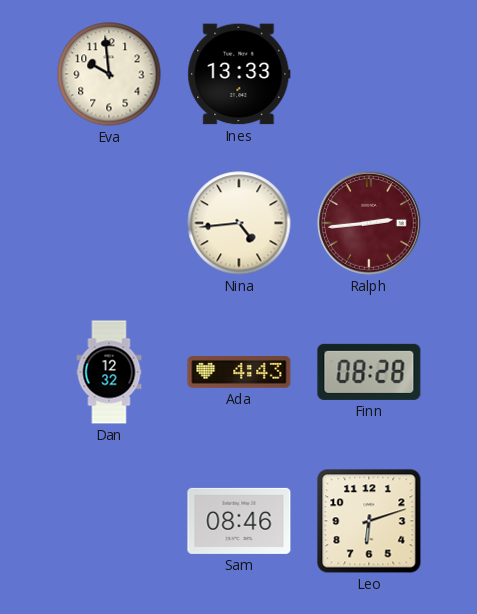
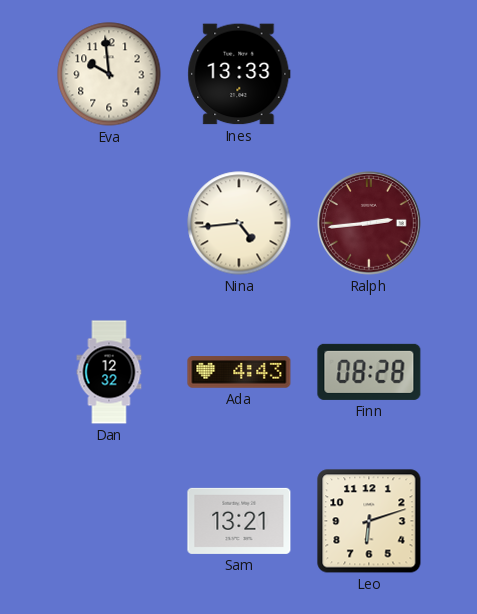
Sam: 08:46 -> 13:21
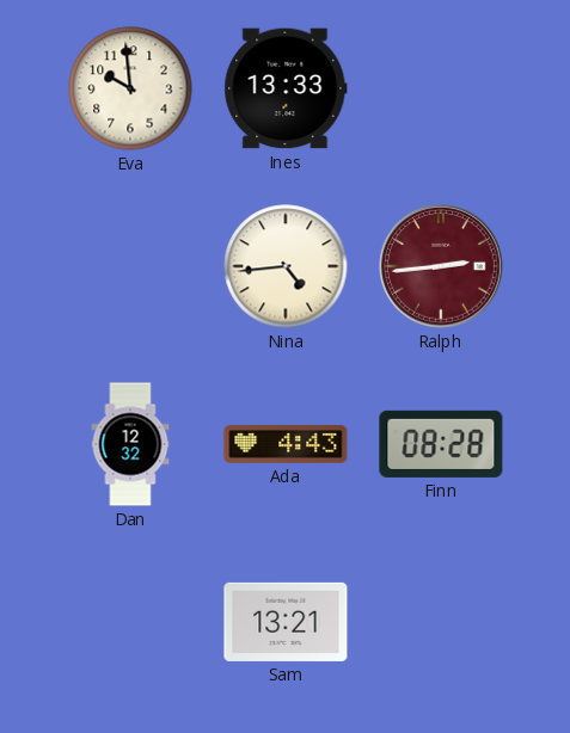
Leo: 6:12 -> none
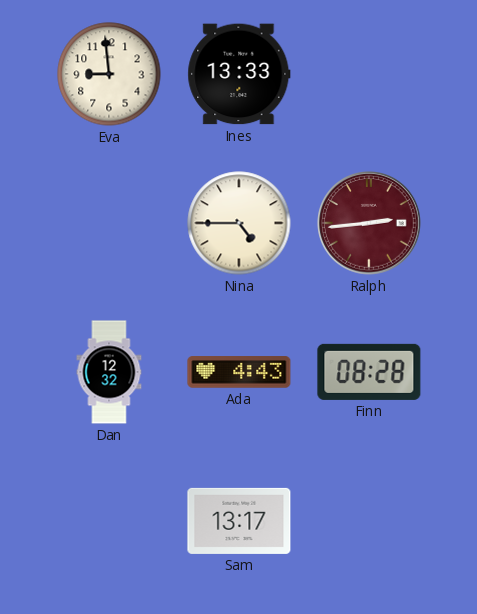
Eva: 9:59 -> 8:59
Nina: 4:44 -> 4:45
Sam: 13:21 -> 13:17
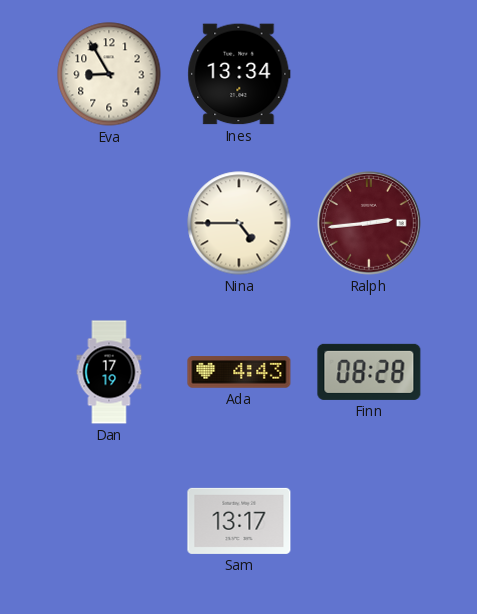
Eva: 8:59 -> 8:55
Ines: 13:33 -> 13:34
Dan: 12:32 -> 17:19
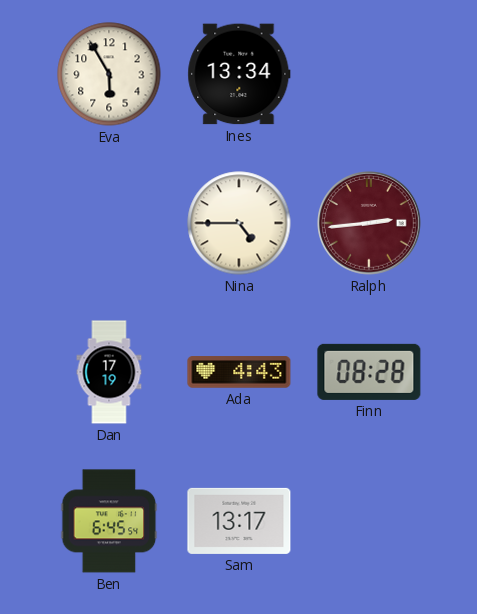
Eva: 8:55 -> 5:55
Ben: none -> 6:45
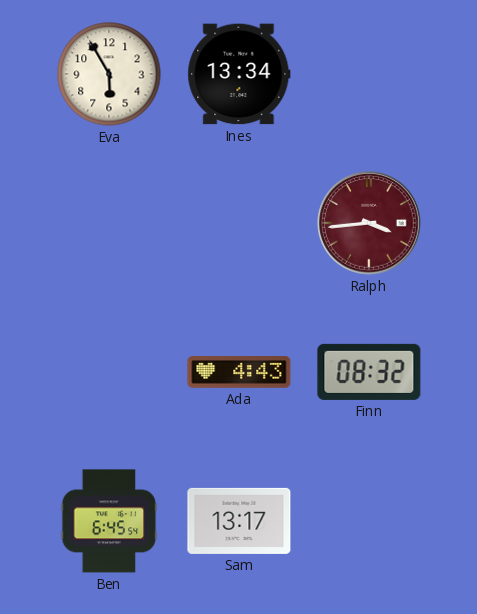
Nina: 4:45 -> none
Ralph: 2:44 -> 3:44
Dan: 17:19 -> none
Finn: 08:28 -> 08:32
